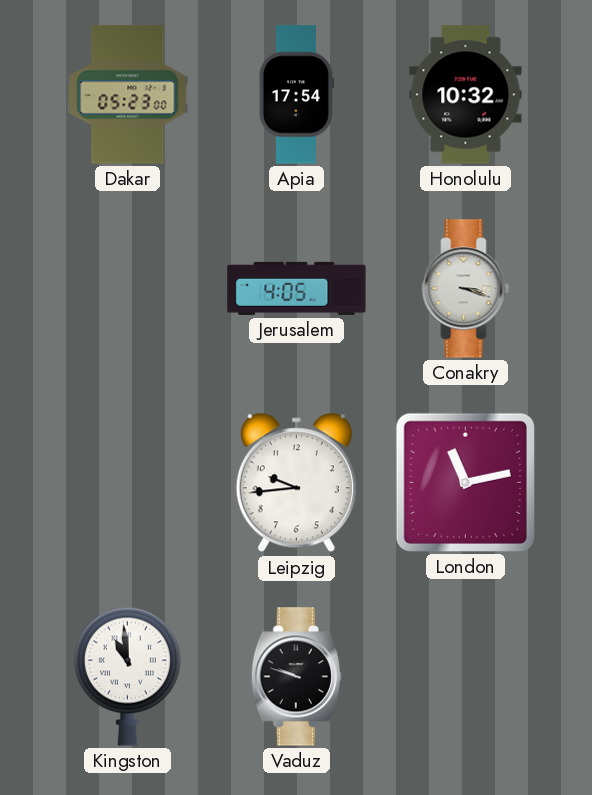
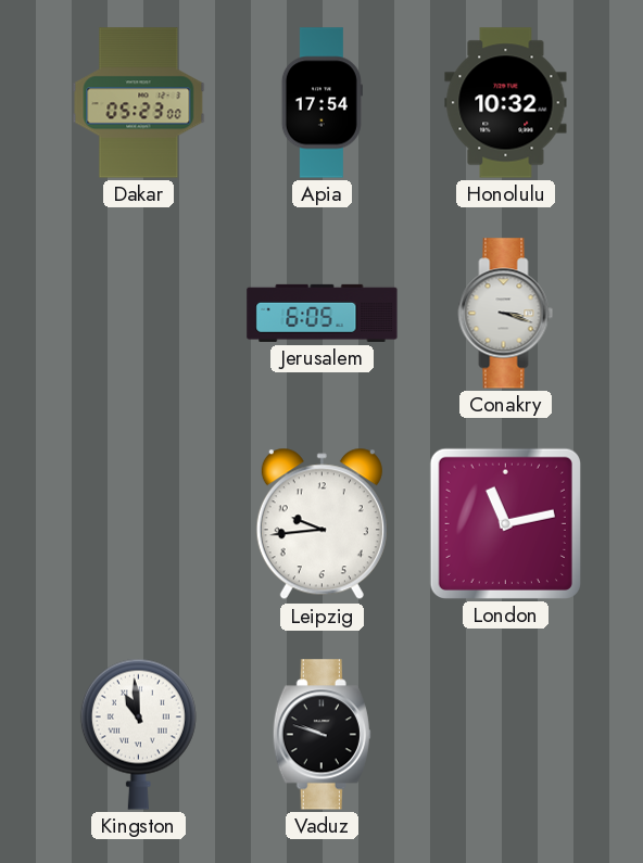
Jerusalem: 4:05 -> 6:05
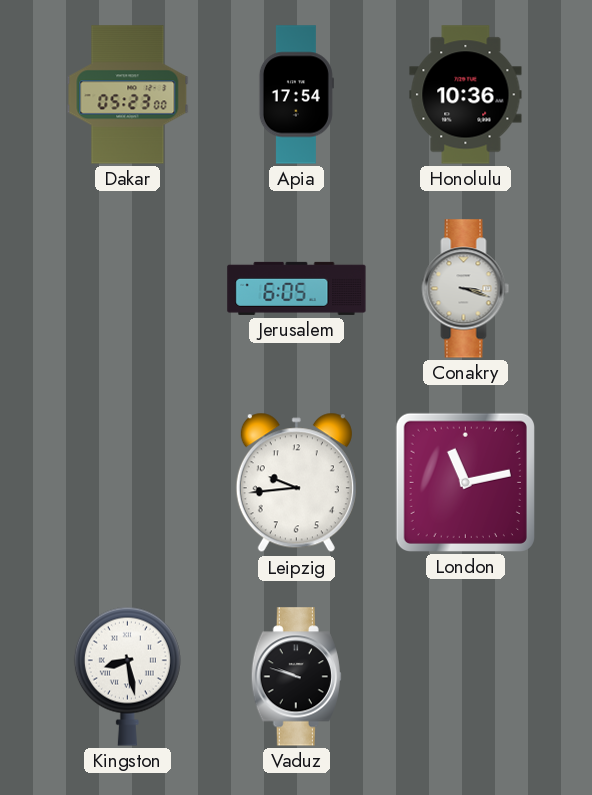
Honolulu: 10:32 -> 10:36
Kingston: 10:59 -> 8:28
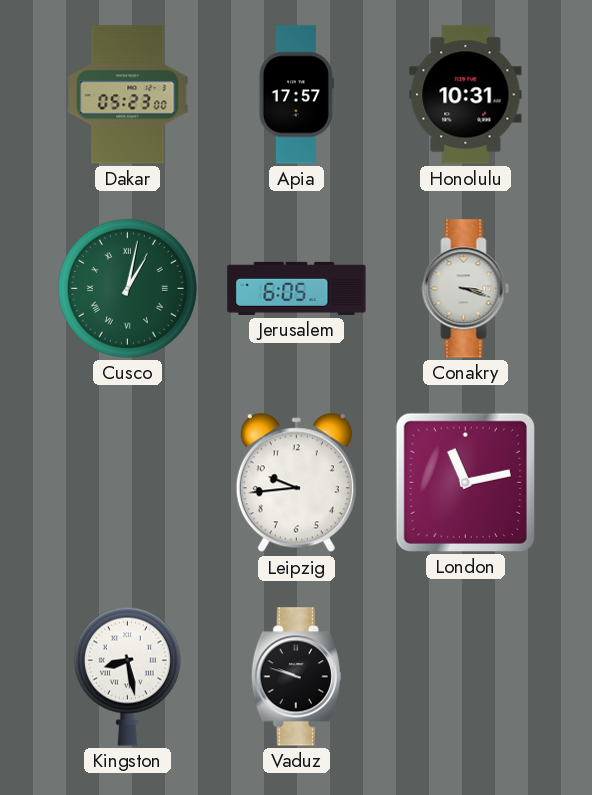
Apia: 17:54 -> 17:57
Honolulu: 10:36 -> 10:31
Cusco: none -> 1:02
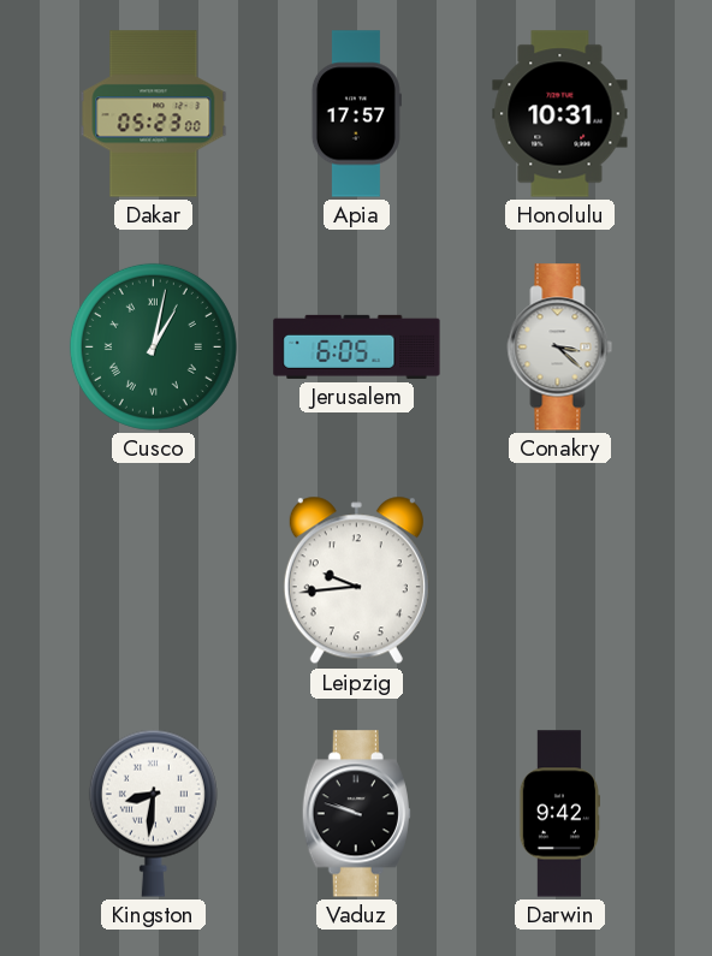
Conakry: 3:18 -> 3:22
London: 11:13 -> none
Kingston: 8:28 -> 8:31
Darwin: none -> 9:42
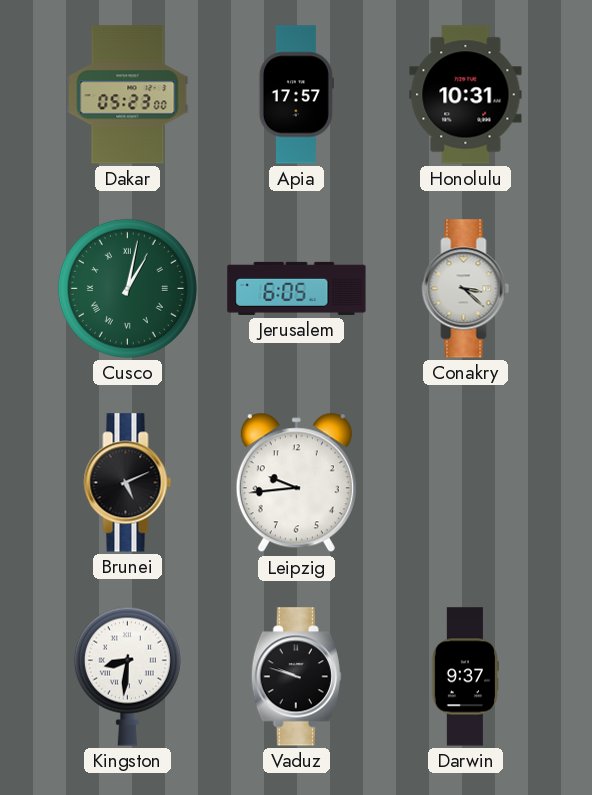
Brunei: none -> 5:11
Darwin: 9:42 -> 9:37
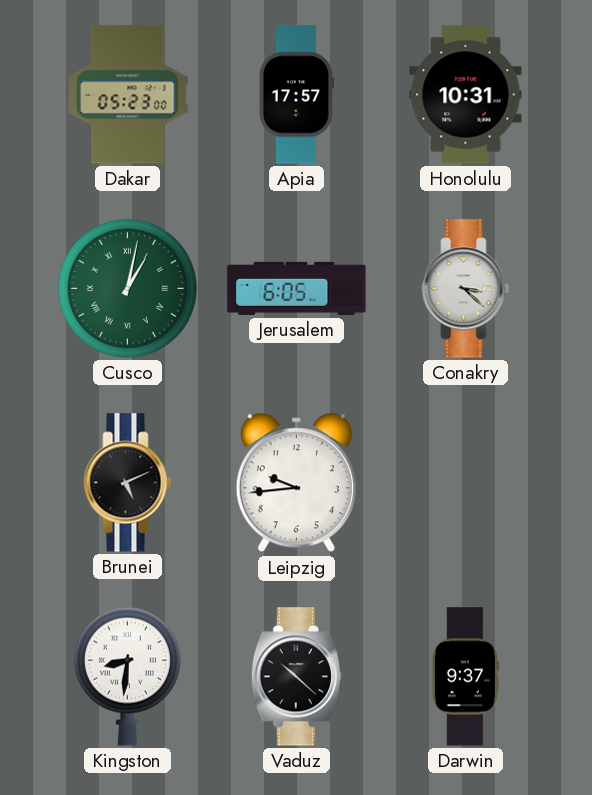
Vaduz: 9:48 -> 10:22
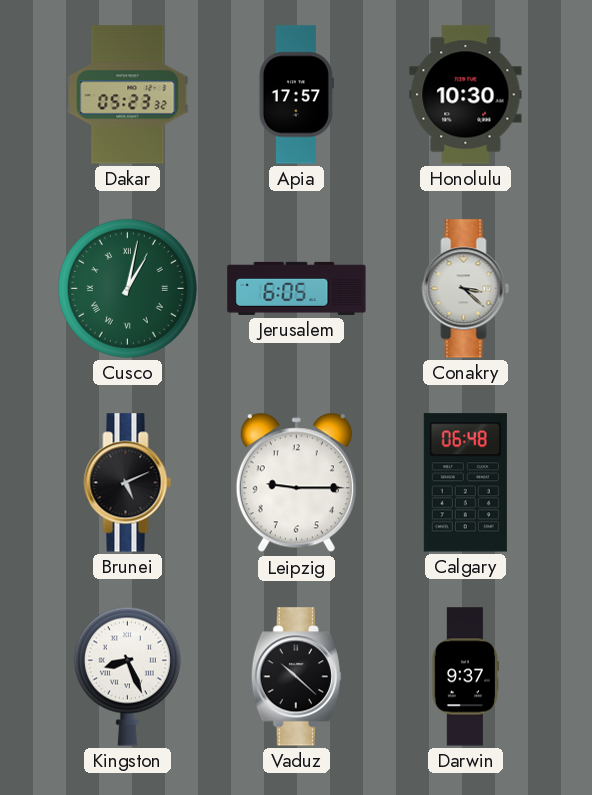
Dakar: 05:23:00 -> 05:23:32
Honolulu: 10:31 -> 10:30
Leipzig: 9:44 -> 9:15
Calgary: none -> 06:48
Kingston: 8:31 -> 8:26
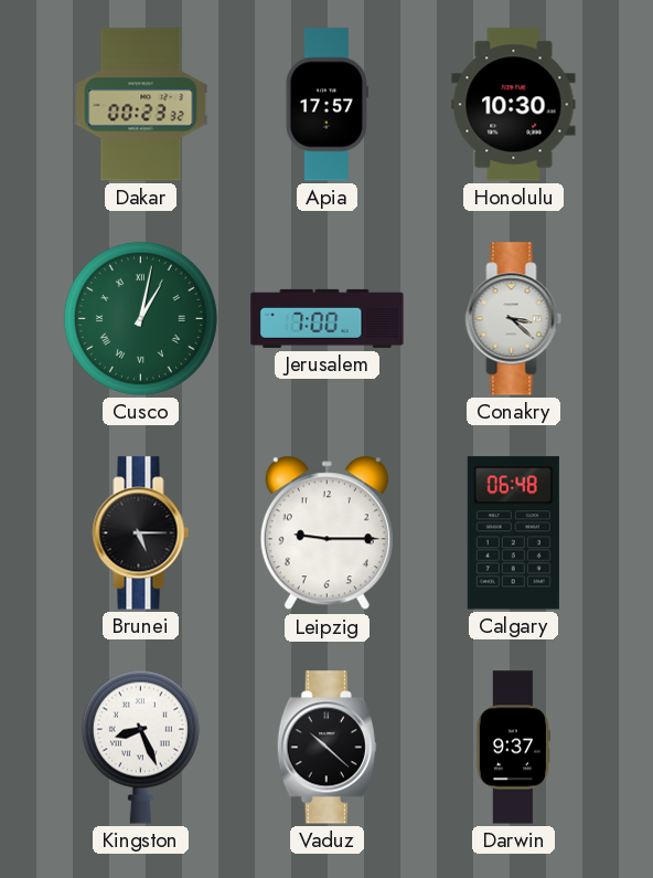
Dakar: 05:23 -> 00:23
Jerusalem: 6:05 -> 7:00
Brunei: 5:11 -> 5:15
